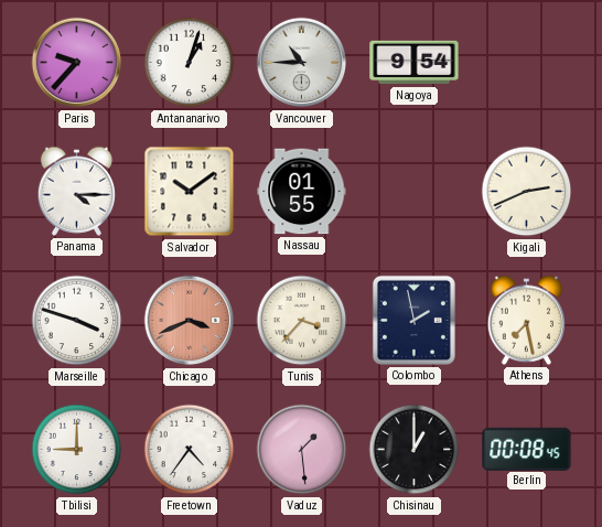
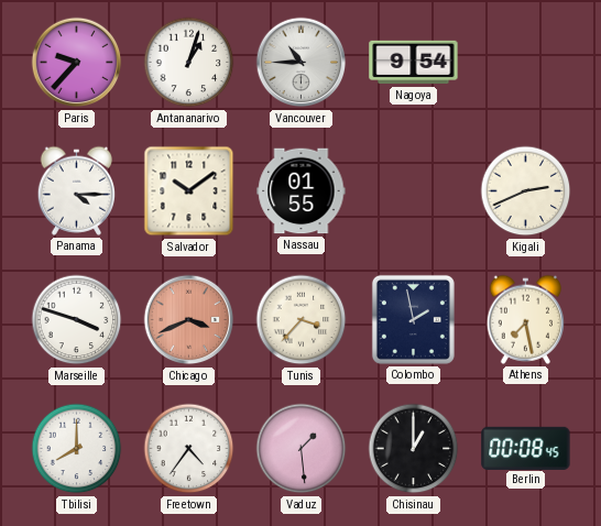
Tbilisi: 9:00 -> 8:00
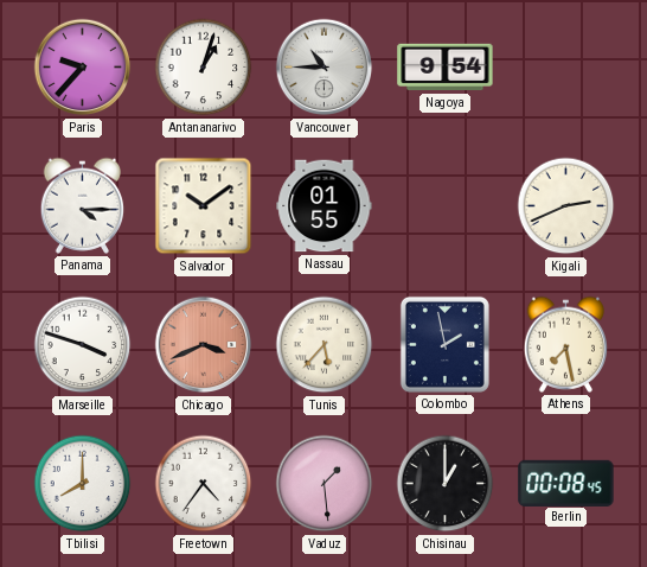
Tunis: 3:37 -> 5:37
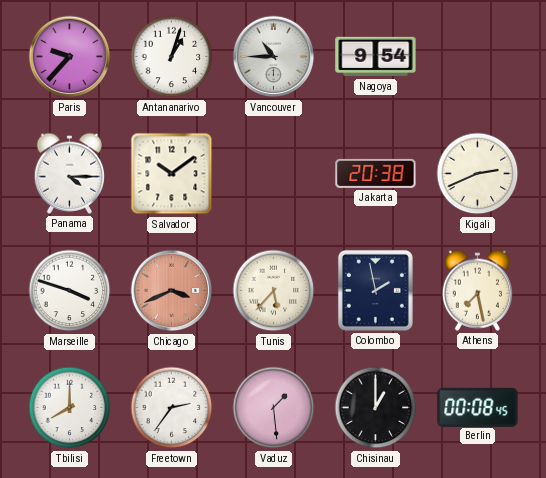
Nassau: 01:55 -> none
Jakarta: none -> 20:38
Freetown: 4:36 -> 2:36
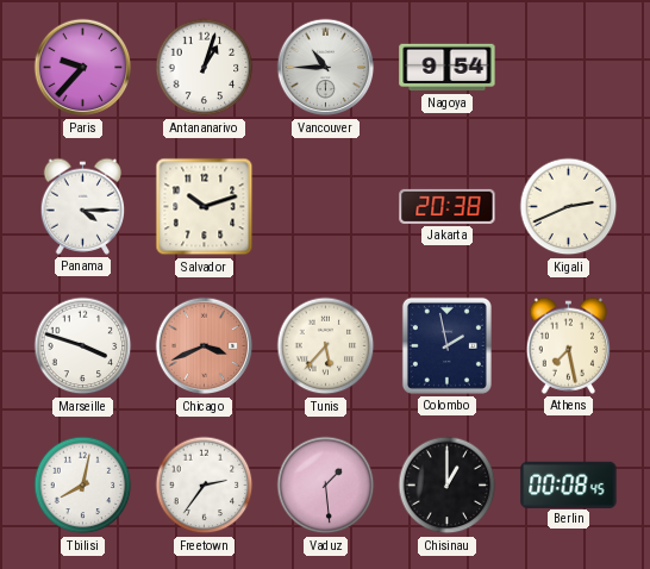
Salvador: 10:09 -> 10:12
Tbilisi: 8:00 -> 8:02
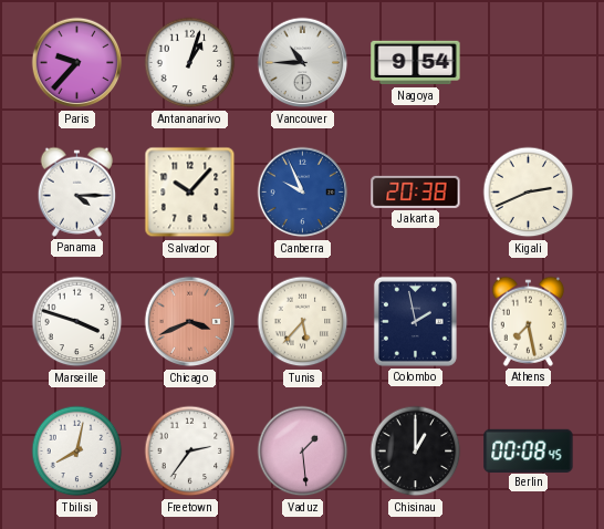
Salvador: 10:12 -> 10:07
Canberra: none -> 9:56
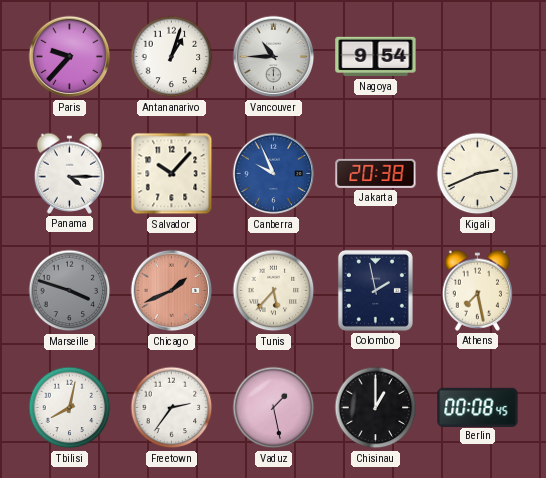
Marseille dial: white -> grey
Chicago: 3:41 -> 1:41
Vaduz: 1:29 -> 1:28
